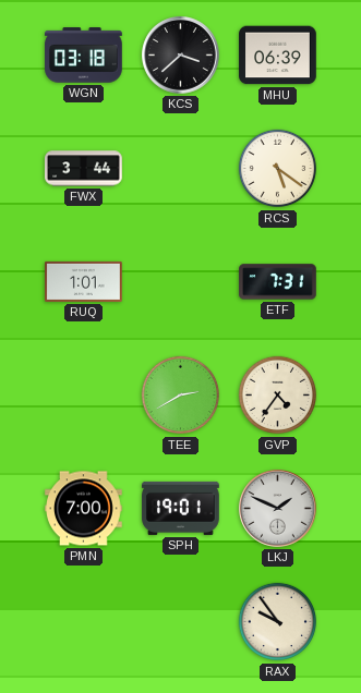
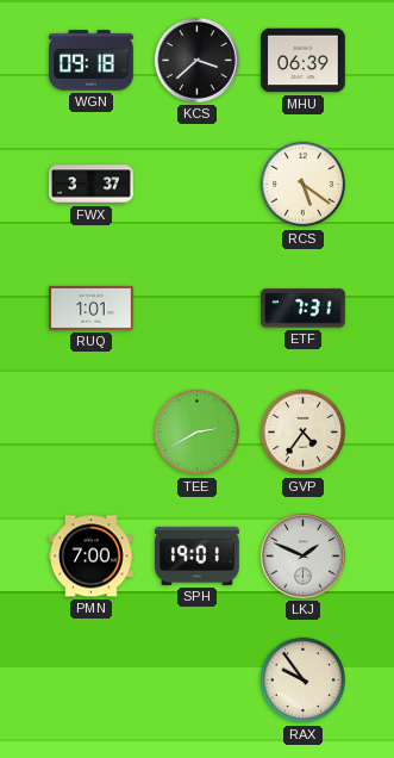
WGN: 03:18 -> 09:18
FWX: 3:44 -> 3:37
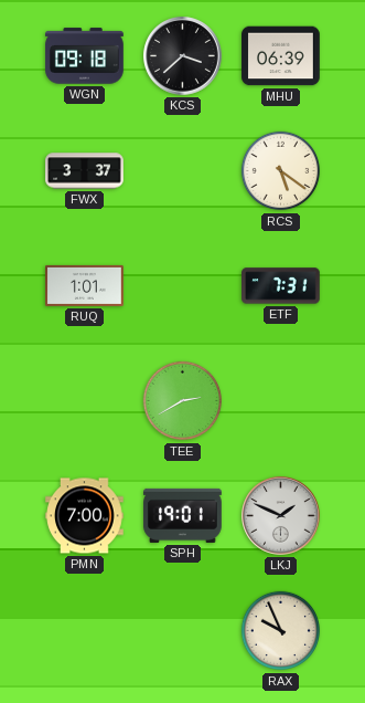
GVP: 4:36 -> none
RAX: 9:54 -> 9:56
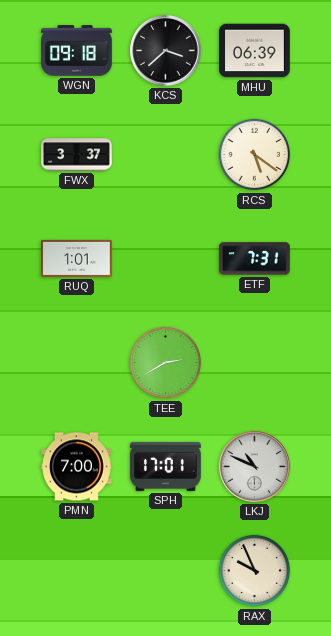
SPH: 19:01 -> 17:01
LKJ: 1:49 -> 10:49
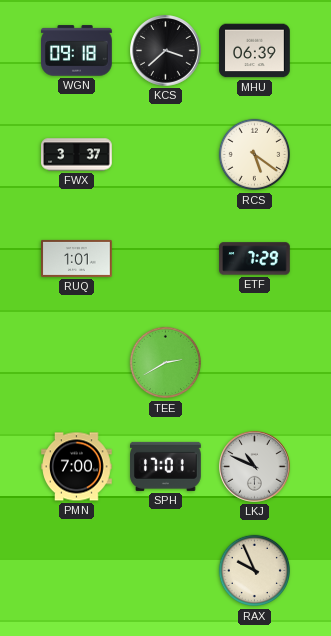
ETF: 7:31 -> 7:29
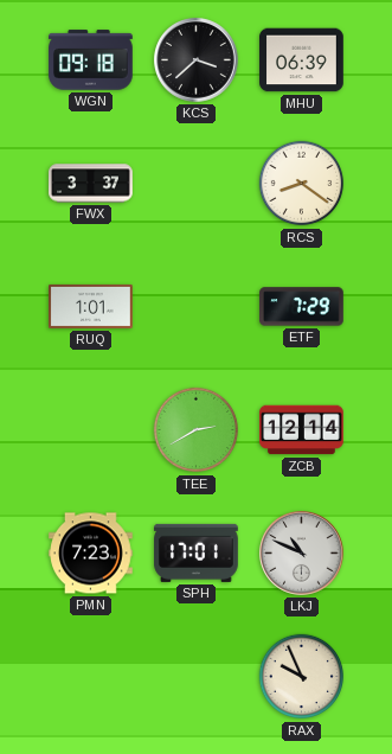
RCS: 5:21 -> 8:21
ZCB: none -> 12:14
PMN: 7:00 -> 7:23
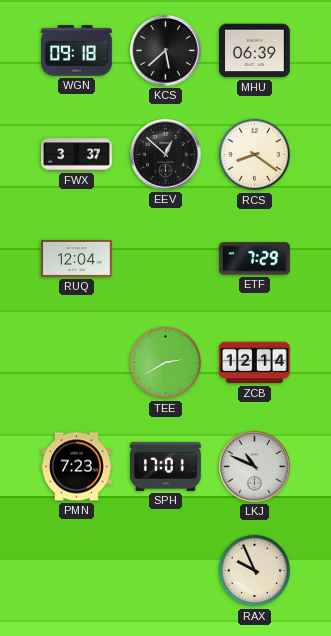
KCS: 3:38 -> 5:38
EEV: none -> 12:52
RUQ: 1:01 -> 12:04
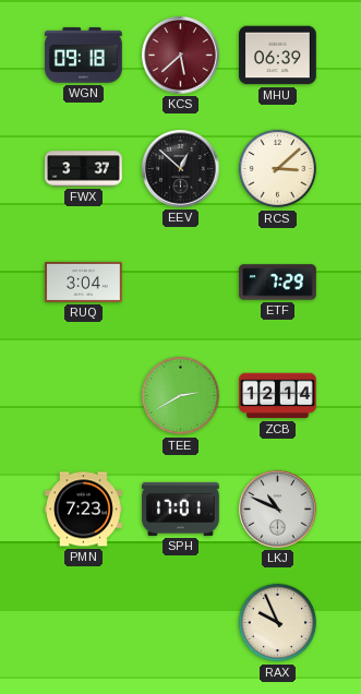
KCS dial: black -> burgundy
RCS: 8:21 -> 3:08
RUQ: 12:04 -> 3:04
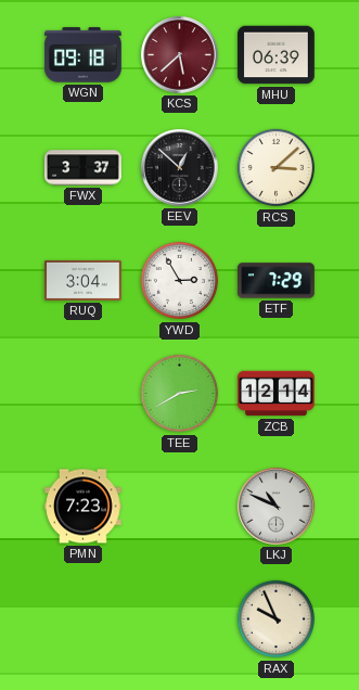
YWD: none -> 2:55
SPH: 17:01 -> none
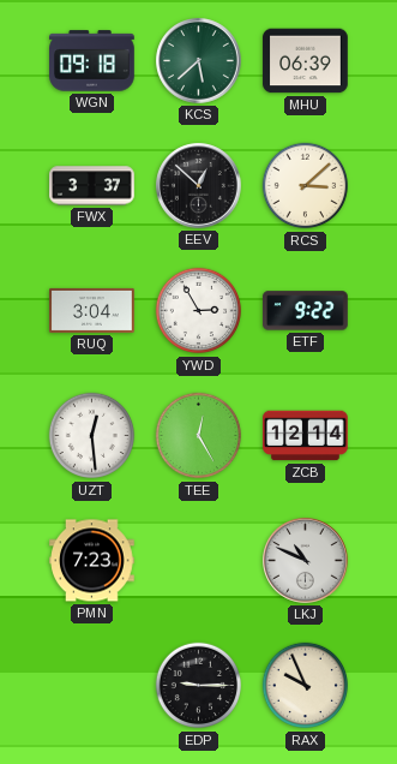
KCS dial: burgundy -> green
ETF: 7:29 -> 9:22
UZT: none -> 12:29
TEE: 2:40 -> 12:25
EDP: none -> 9:15
